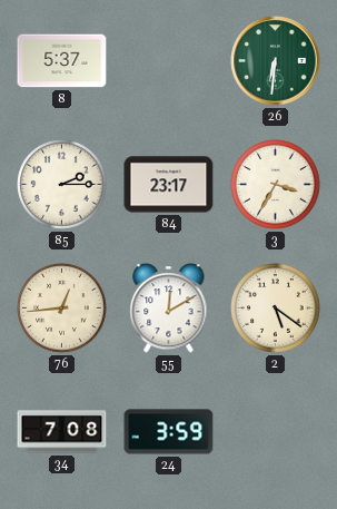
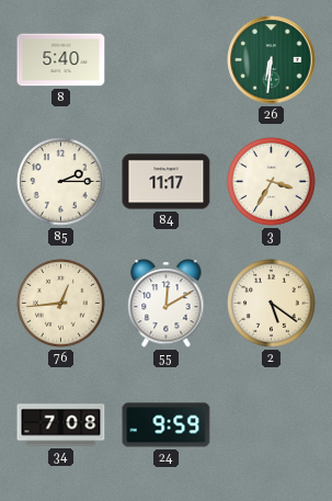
8: 5:37 -> 5:40
84: 23:17 -> 11:17
24: 3:59 -> 9:59
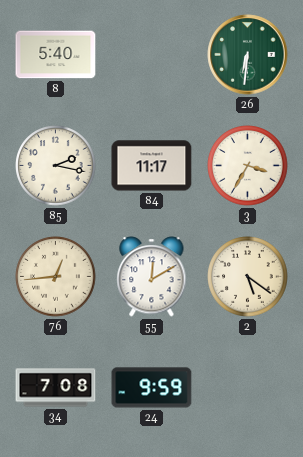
85: 2:15 -> 2:17
